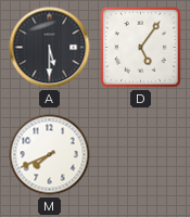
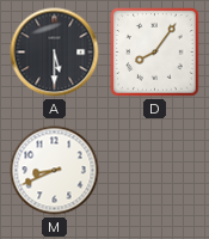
D: 5:06 -> 8:06
M: 7:41 -> 8:41
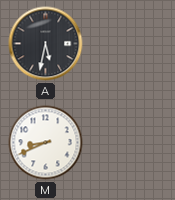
A: 5:30 -> 5:32
D: 8:06 -> none
